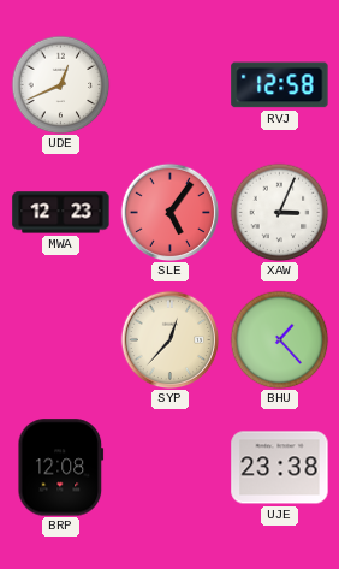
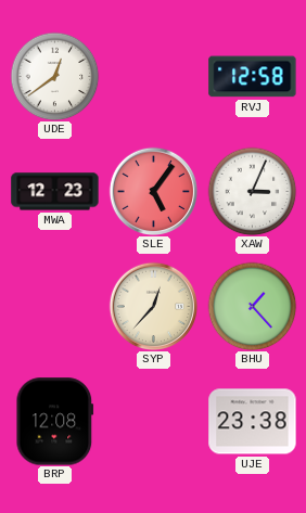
UDE: 12:41 -> 12:39
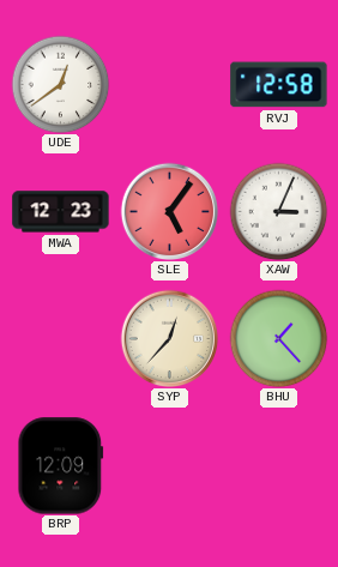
BRP: 12:08 -> 12:09
UJE: 23:38 -> none
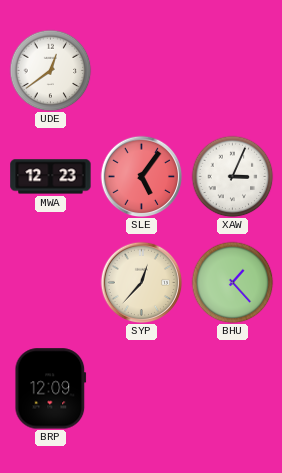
RVJ: 12:58 -> none
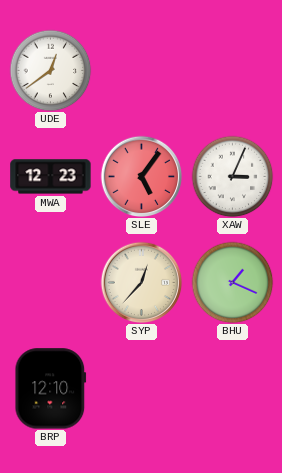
BHU: 1:23 -> 1:19
BRP: 12:09 -> 12:10
